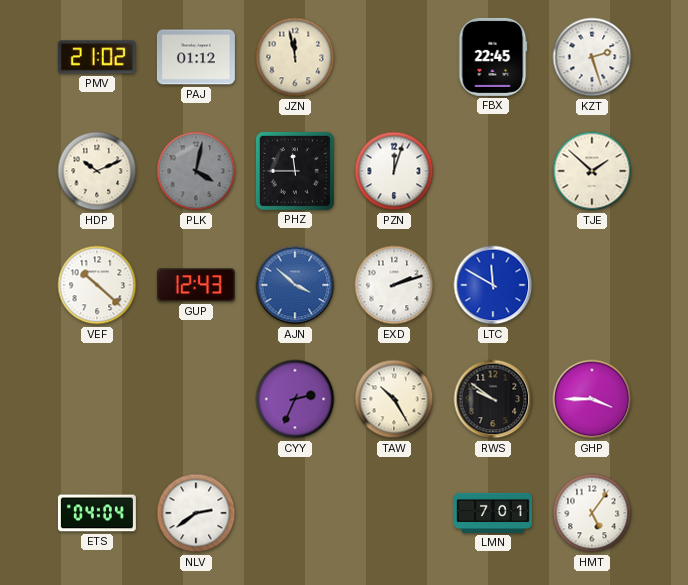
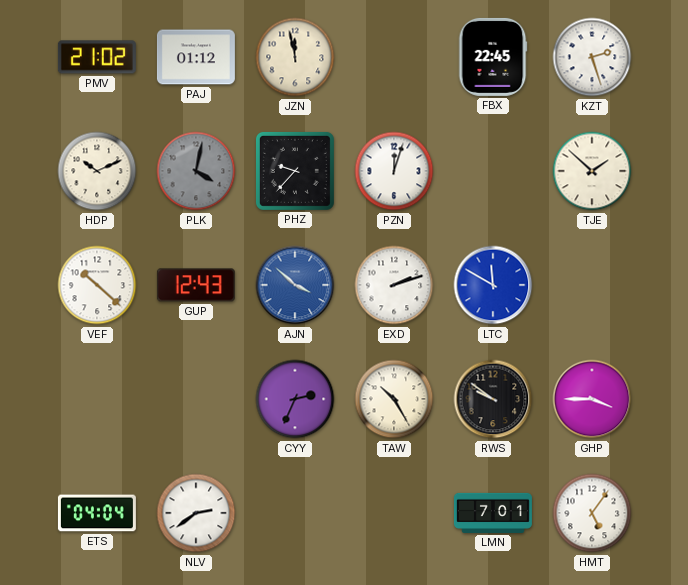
PHZ: 11:45 -> 9:37
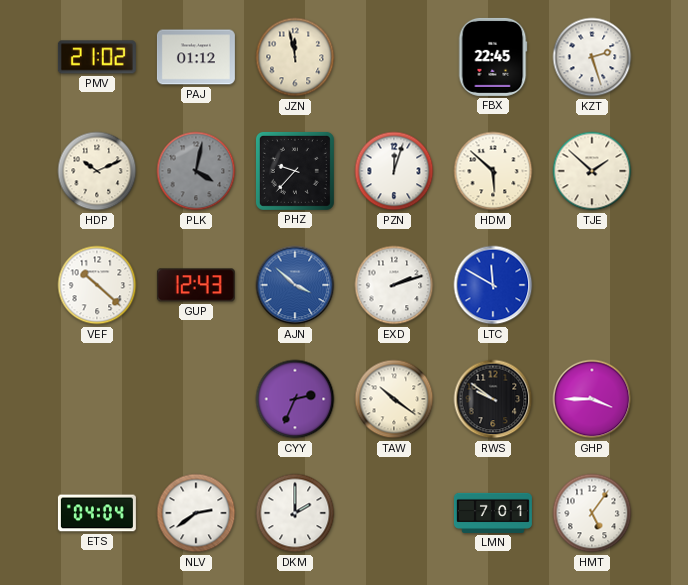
HDM: none -> 5:52
TAW: 10:25 -> 10:21
DKM: none -> 2:00
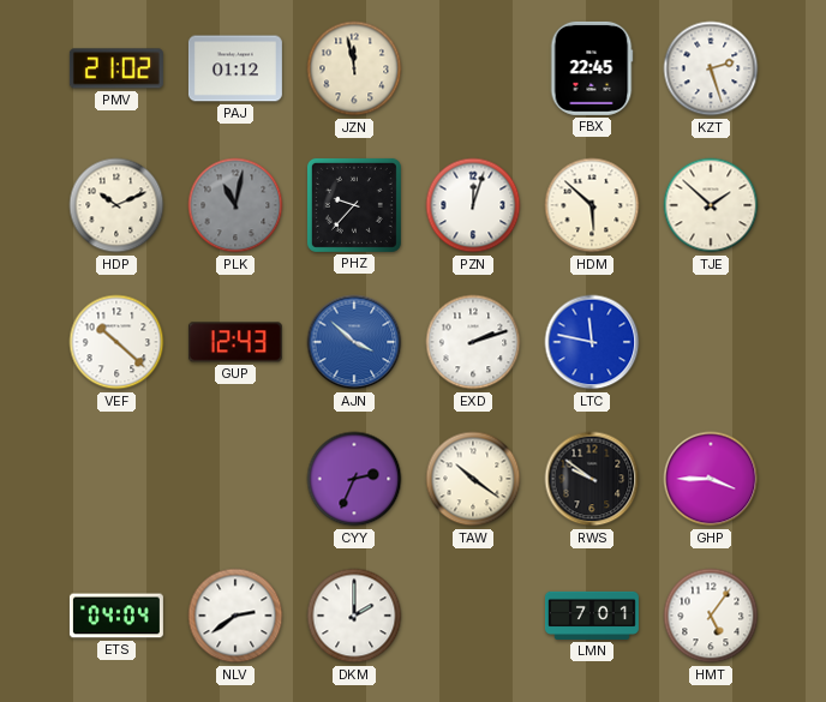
PLK: 4:02 -> 11:02
LTC: 11:50 -> 11:47
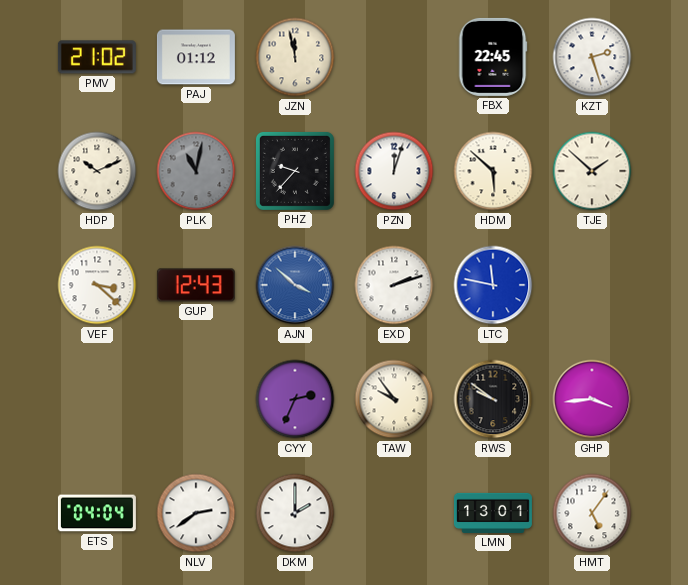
VEF: 10:22 -> 3:22
TAW: 10:21 -> 9:54
GHP: 3:45 -> 3:44
LMN: 7:01 -> 13:01
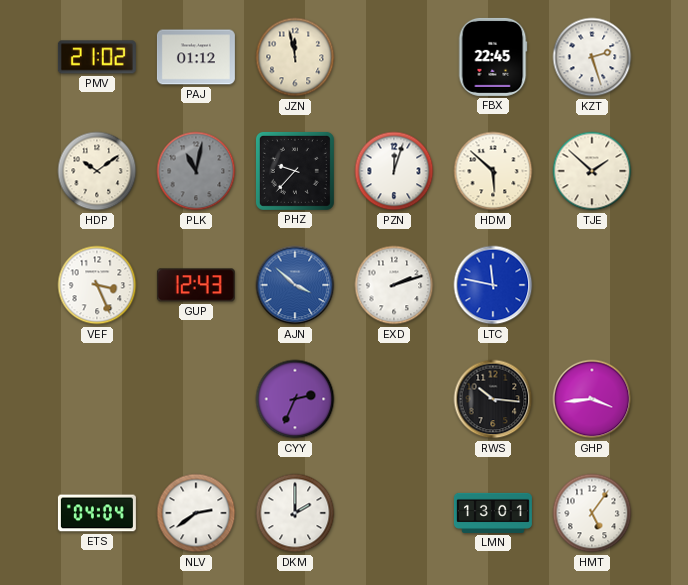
HDP: 10:11 -> 10:09
VEF: 3:22 -> 3:26
TAW: 9:54 -> none
RWS: 9:51 -> 10:16
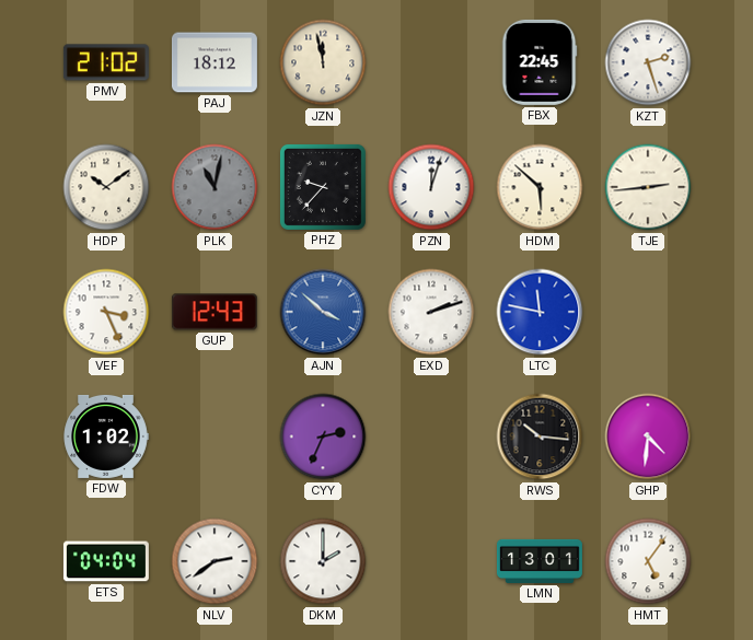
PAJ: 01:12 -> 18:12
TJE: 1:52 -> 2:44
FDW: none -> 1:02
GHP: 3:44 -> 4:31
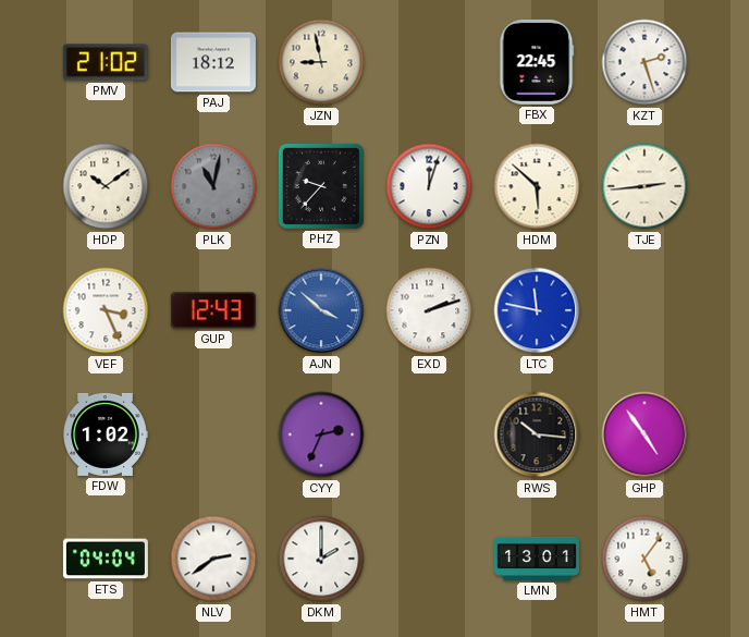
JZN: 11:58 -> 8:58
GHP: 4:31 -> 4:54
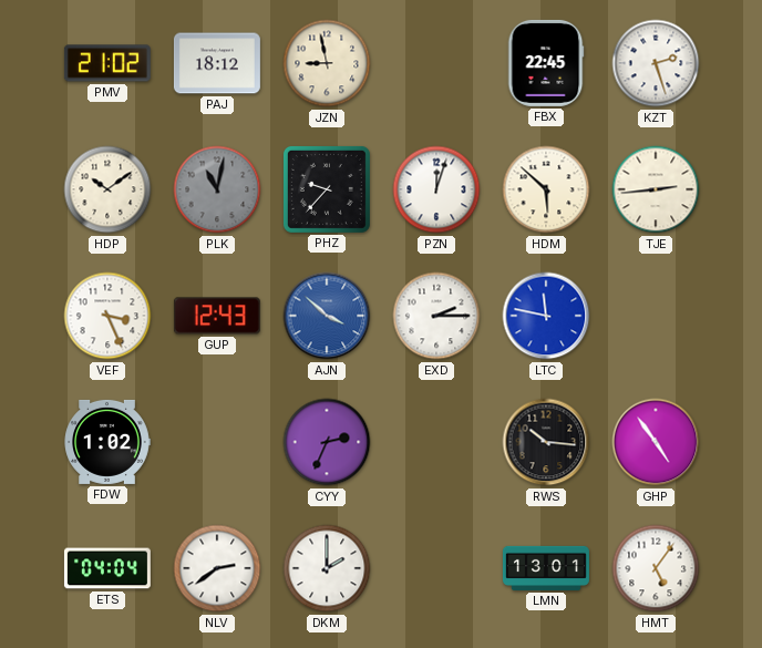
EXD: 2:12 -> 2:15
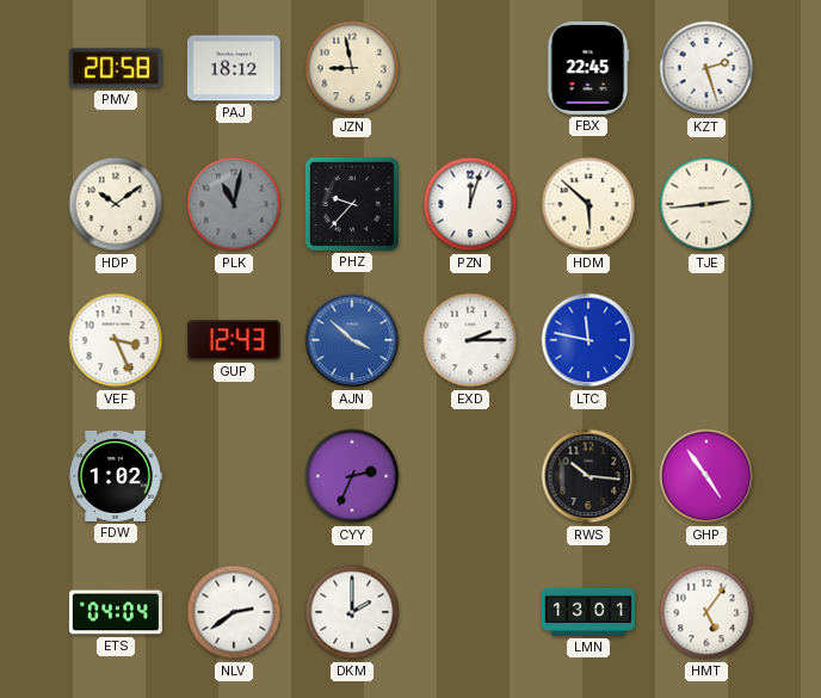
PMV: 21:02 -> 20:58
